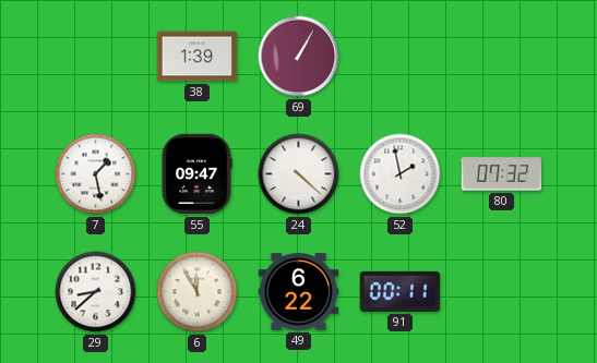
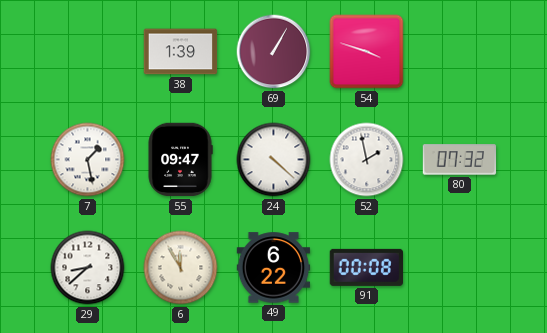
54: none -> 3:48
91: 00:11 -> 00:08
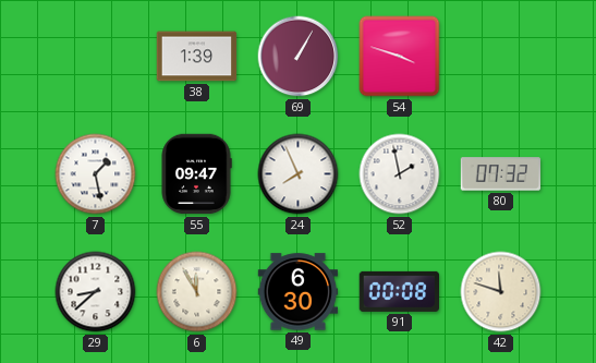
24: 4:22 -> 7:56
49: 6:22 -> 6:30
42: none -> 11:48
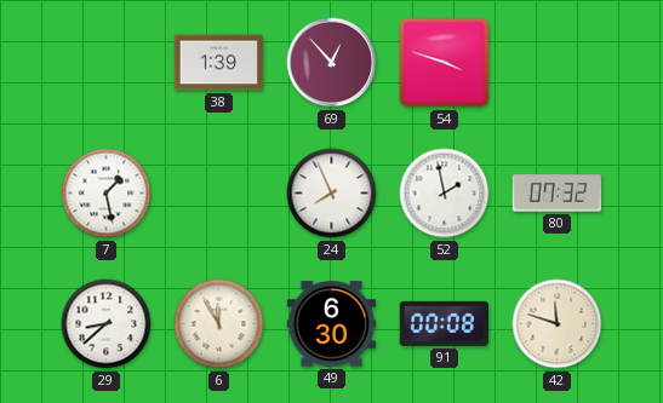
69: 1:05 -> 12:53
55: 09:47 -> none
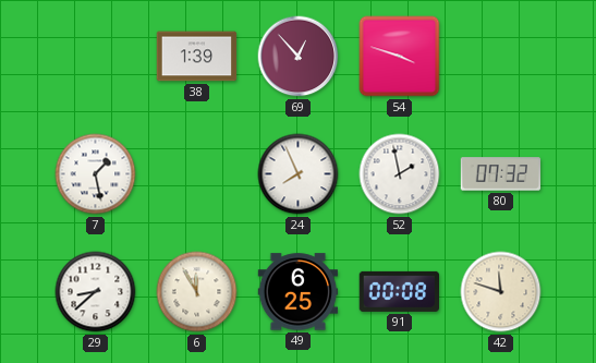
49: 6:30 -> 6:25
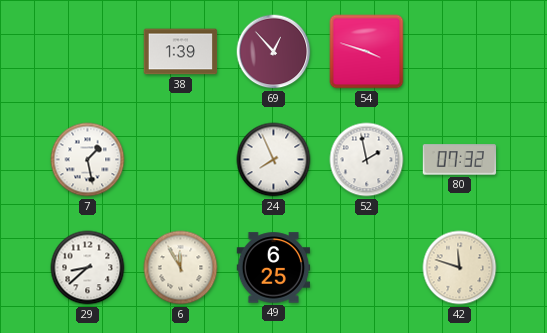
91: 00:08 -> none
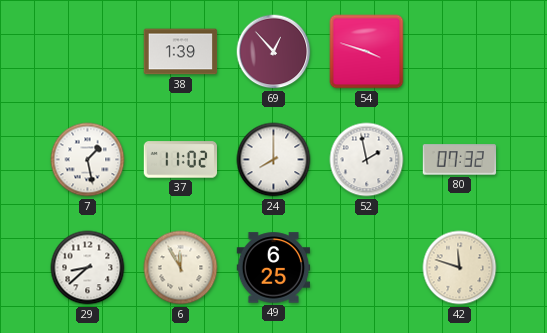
37: none -> 11:02
24: 7:56 -> 8:00
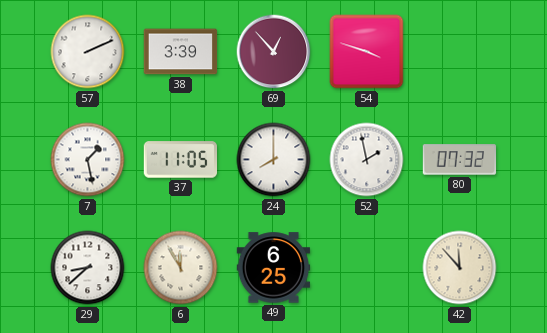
57: none -> 2:11
38: 1:39 -> 3:39
37: 11:02 -> 11:05
42: 11:48 -> 11:53
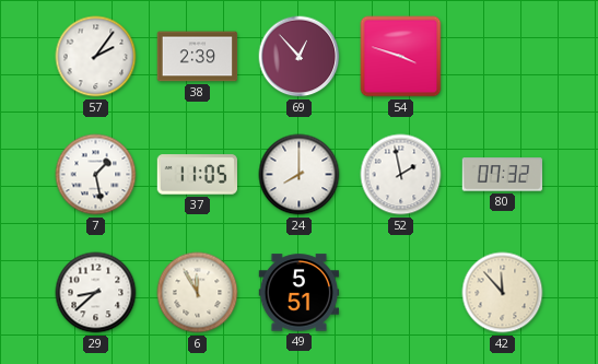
57: 2:11 -> 2:06
38: 3:39 -> 2:39
49: 6:25 -> 5:51
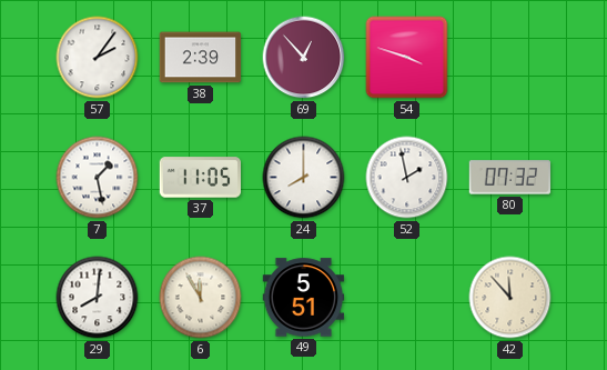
29: 8:38 -> 8:01
